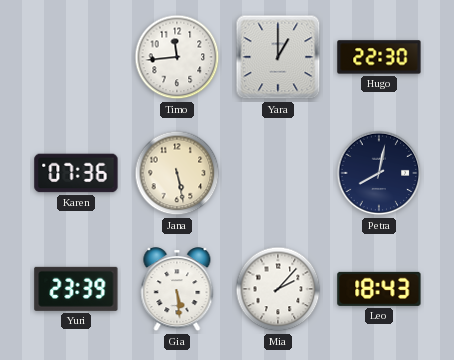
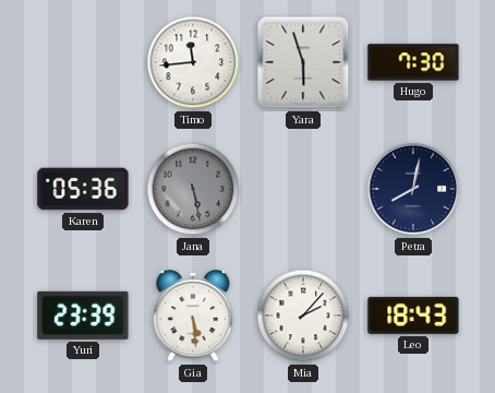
Yara: 1:00 -> 5:57
Hugo: 22:30 -> 7:30
Karen: 07:36 -> 05:36
Jana dial: cream -> grey
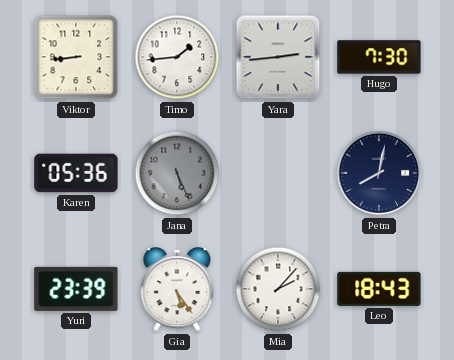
Viktor: none -> 8:44
Timo: 11:44 -> 1:44
Yara: 5:57 -> 2:44
Jana: 5:28 -> 5:26
Gia: 5:29 -> 5:24
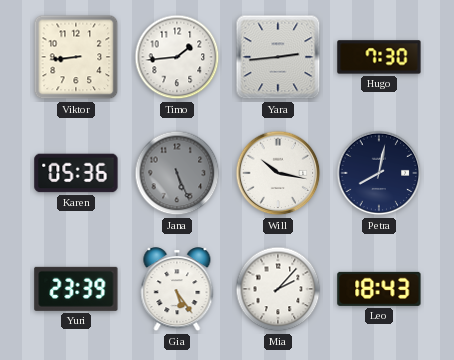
Will: none -> 10:17
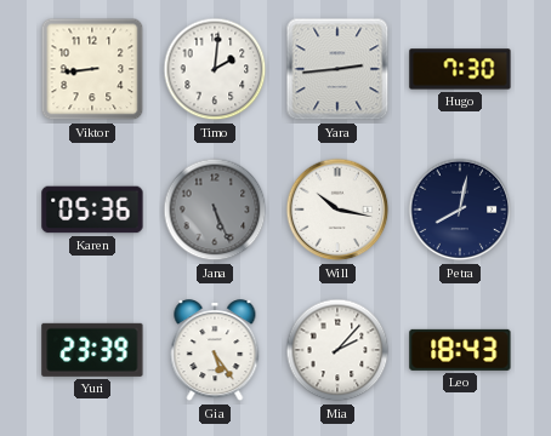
Timo: 1:44 -> 2:01
